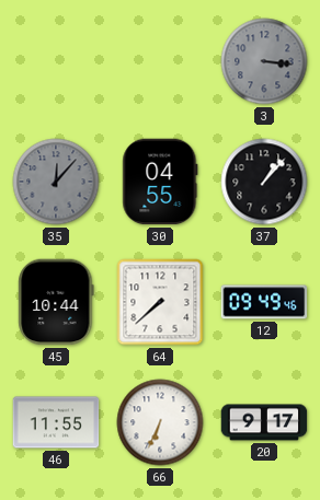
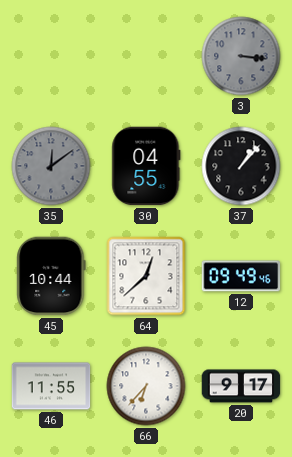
35: 12:07 -> 12:09
64: 7:38 -> 12:38
66: 6:34 -> 6:37
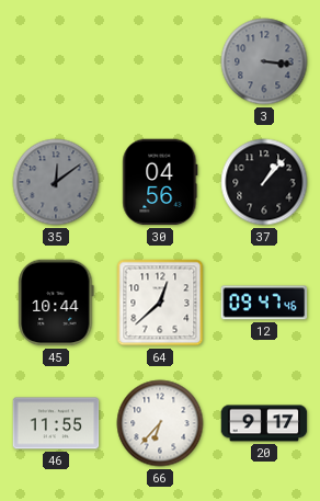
30: 04:55 -> 04:56
12: 09:49 -> 09:47
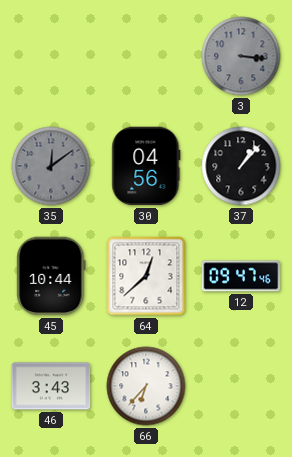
46: 11:55 -> 3:43
20: 9:17 -> none
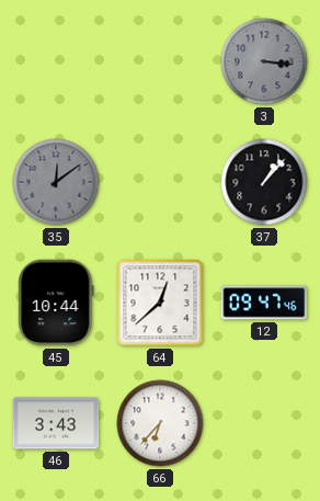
30: 04:56 -> none
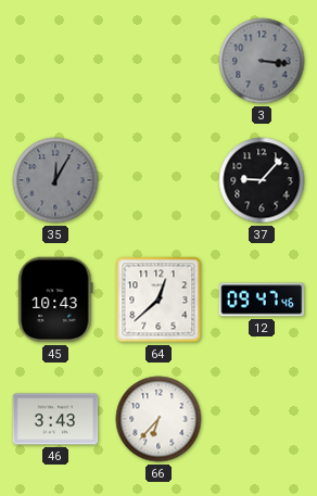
35: 12:09 -> 12:05
37: 1:07 -> 9:07
45: 10:44 -> 10:43
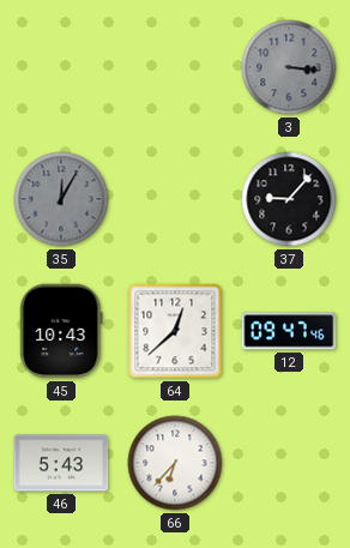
46: 3:43 -> 5:43
